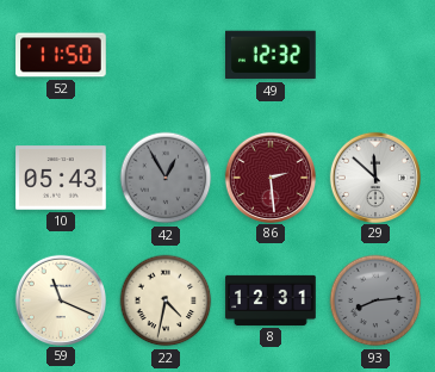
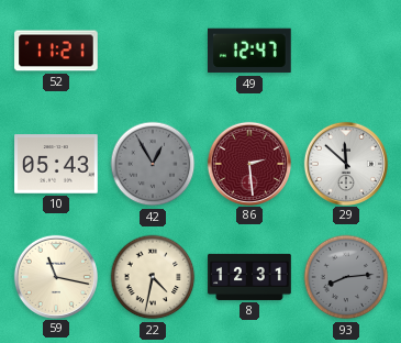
52: 11:50 -> 11:21
49: 12:32 -> 12:47
59: 11:19 -> 11:17
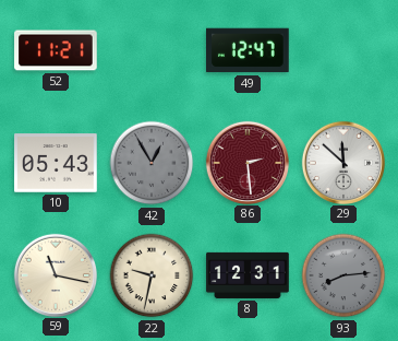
22: 4:32 -> 9:32
